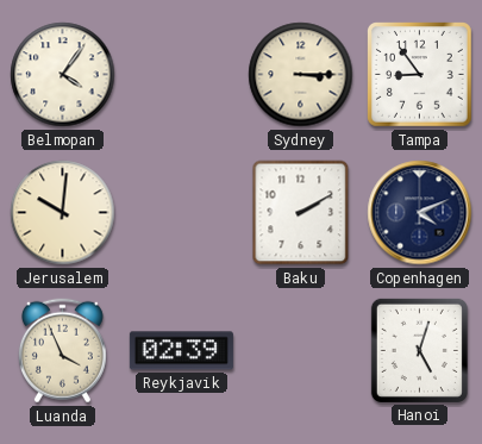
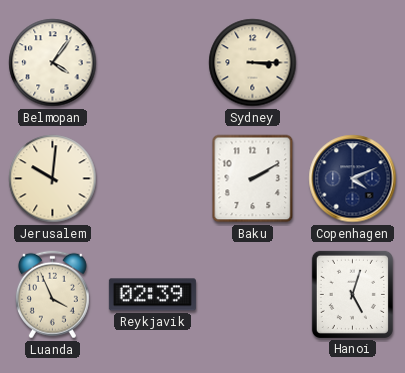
Tampa: 8:54 -> none
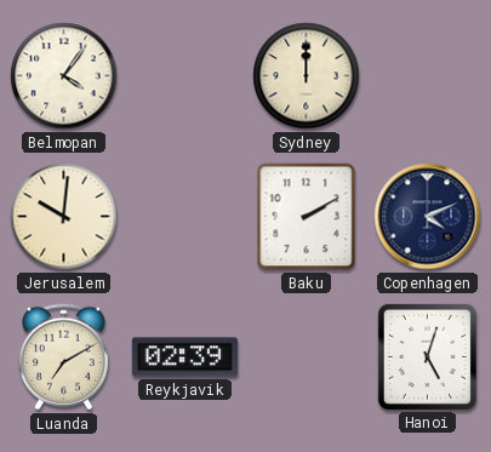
Sydney: 3:15 -> 12:00
Luanda: 3:56 -> 7:10
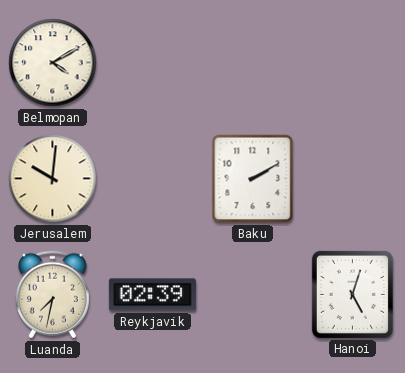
Belmopan: 4:06 -> 4:10
Sydney: 12:00 -> none
Copenhagen: 4:11 -> none
Luanda: 7:10 -> 7:32
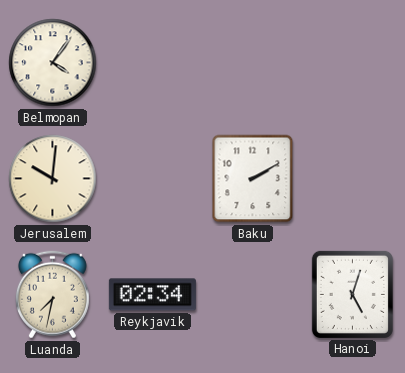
Belmopan: 4:10 -> 4:06
Reykjavik: 02:39 -> 02:34
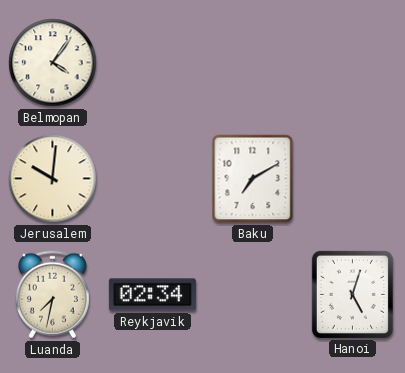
Baku: 2:10 -> 7:10
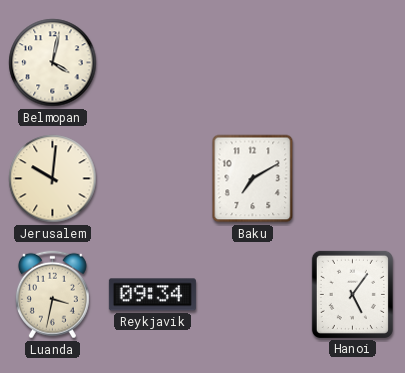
Belmopan: 4:06 -> 4:02
Luanda: 7:32 -> 3:32
Reykjavik: 02:34 -> 09:34
Hanoi: 5:03 -> 5:06
